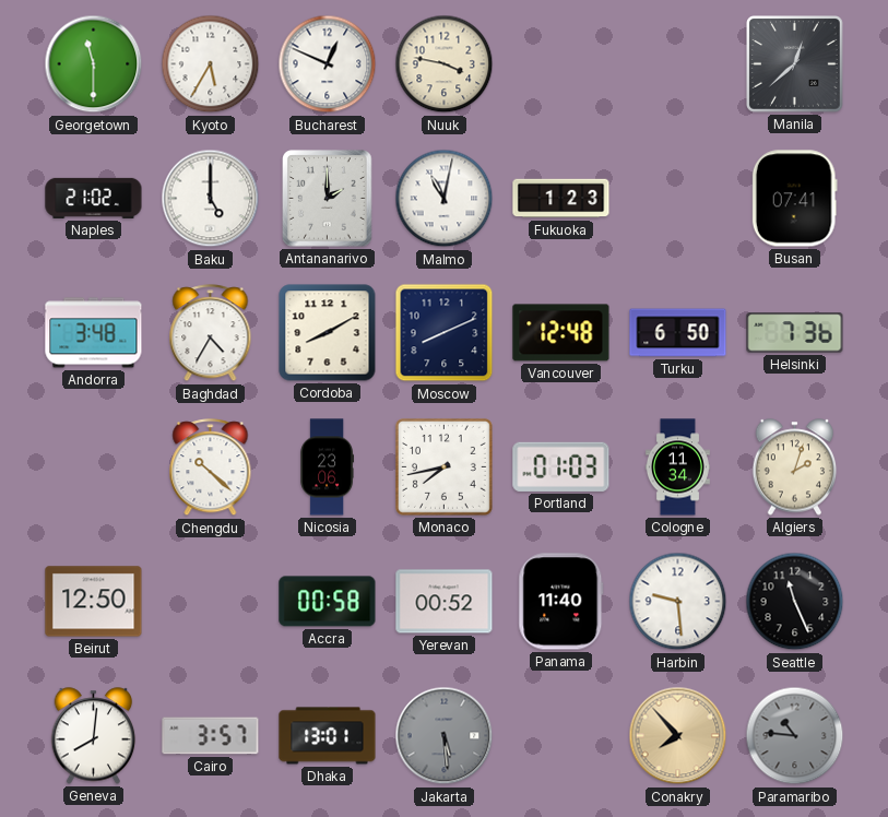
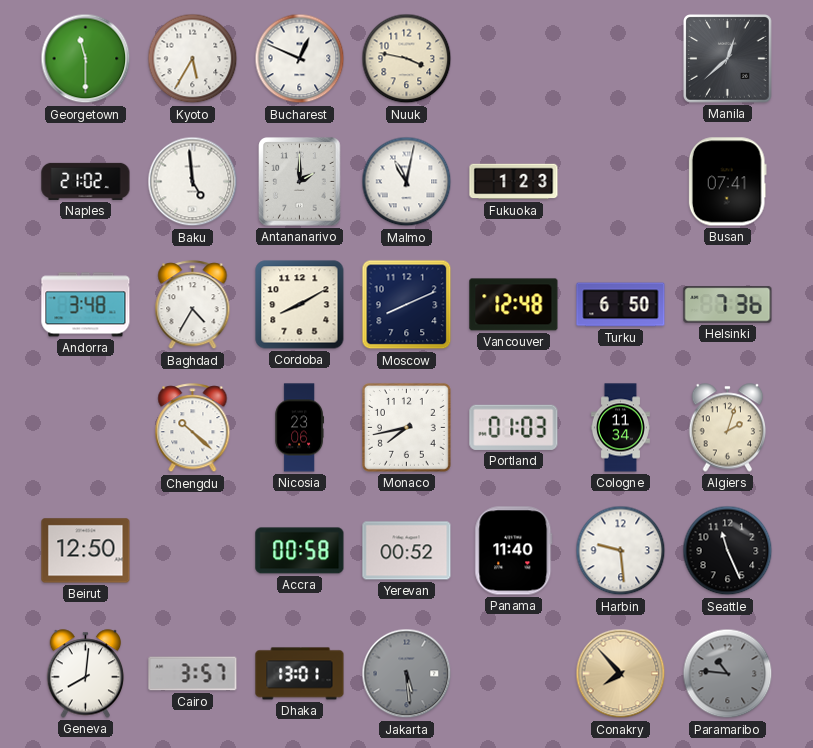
Baku: 5:00 -> 4:59
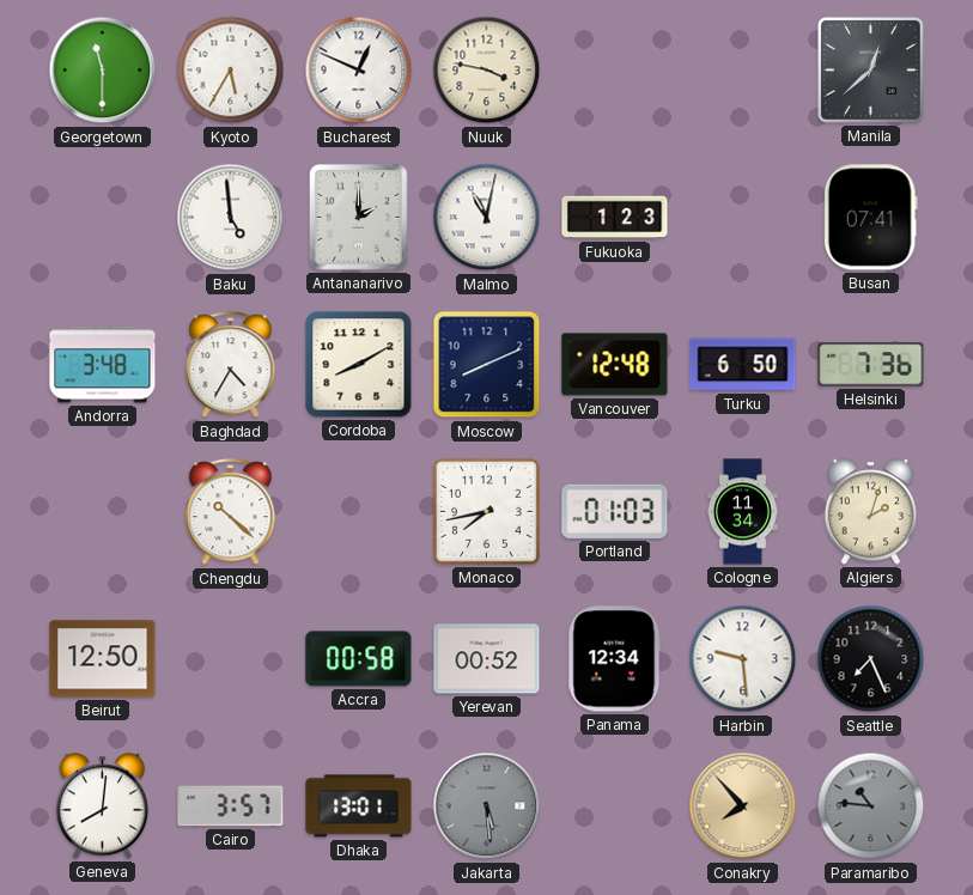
Naples: 21:02 -> none
Nicosia: 23:06 -> none
Panama: 11:40 -> 12:34
Seattle: 11:26 -> 7:26
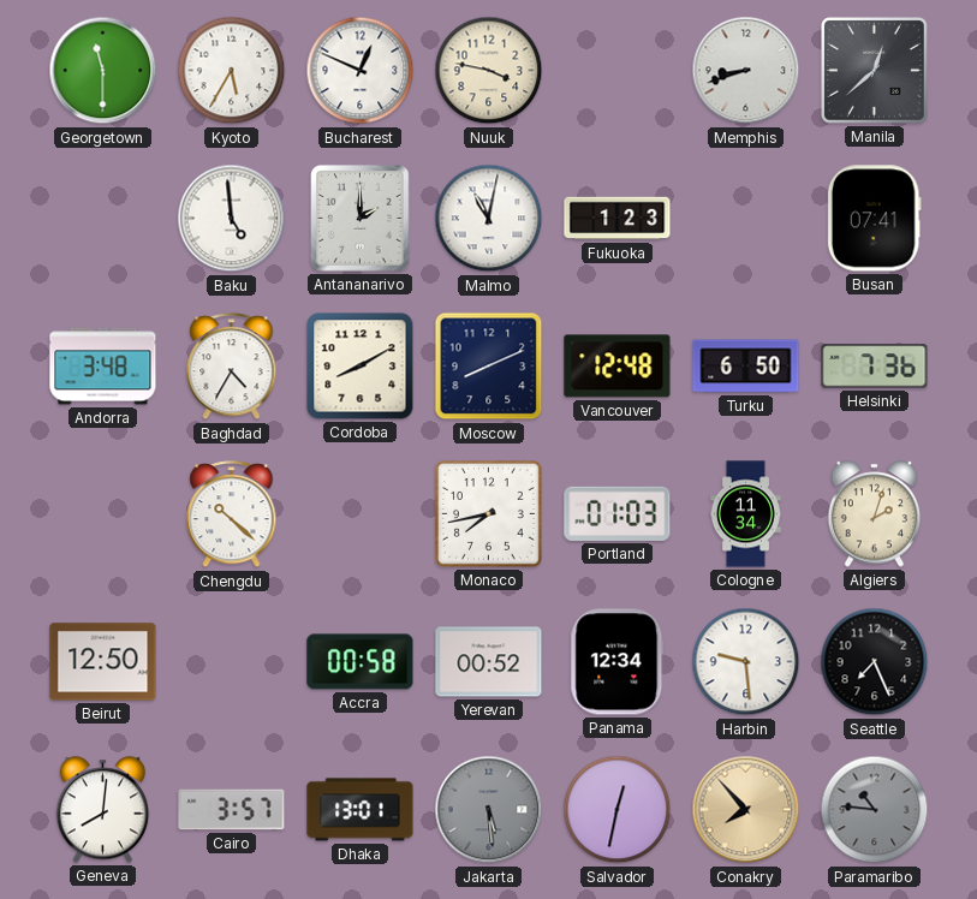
Memphis: none -> 8:42
Salvador: none -> 12:32
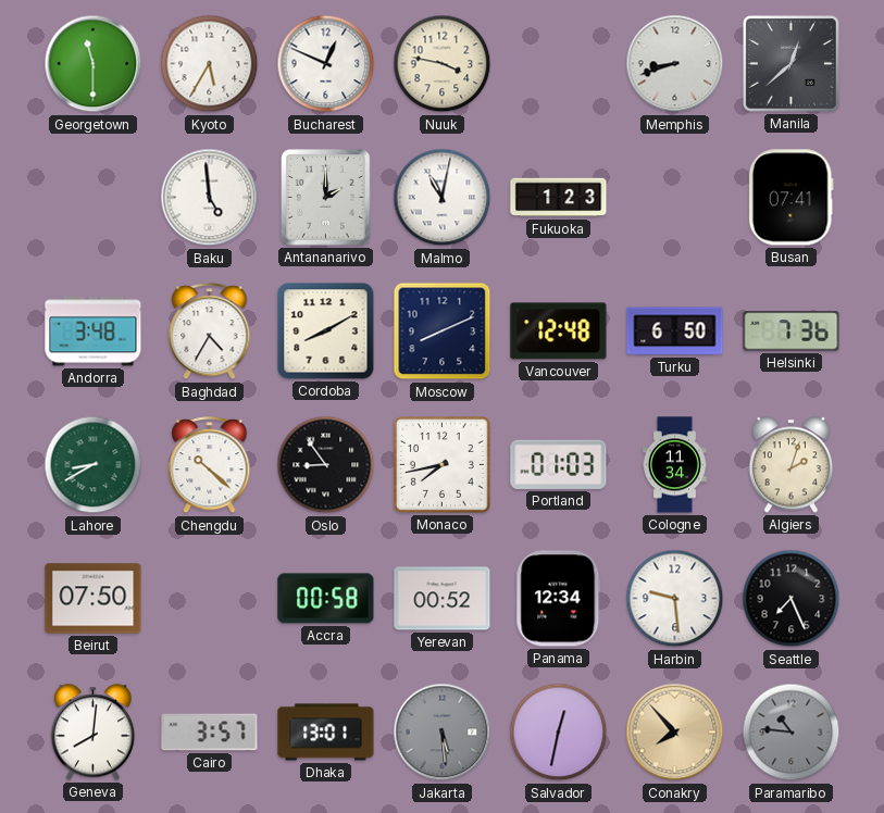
Lahore: none -> 8:40
Oslo: none -> 8:54
Beirut: 12:50 -> 07:50
